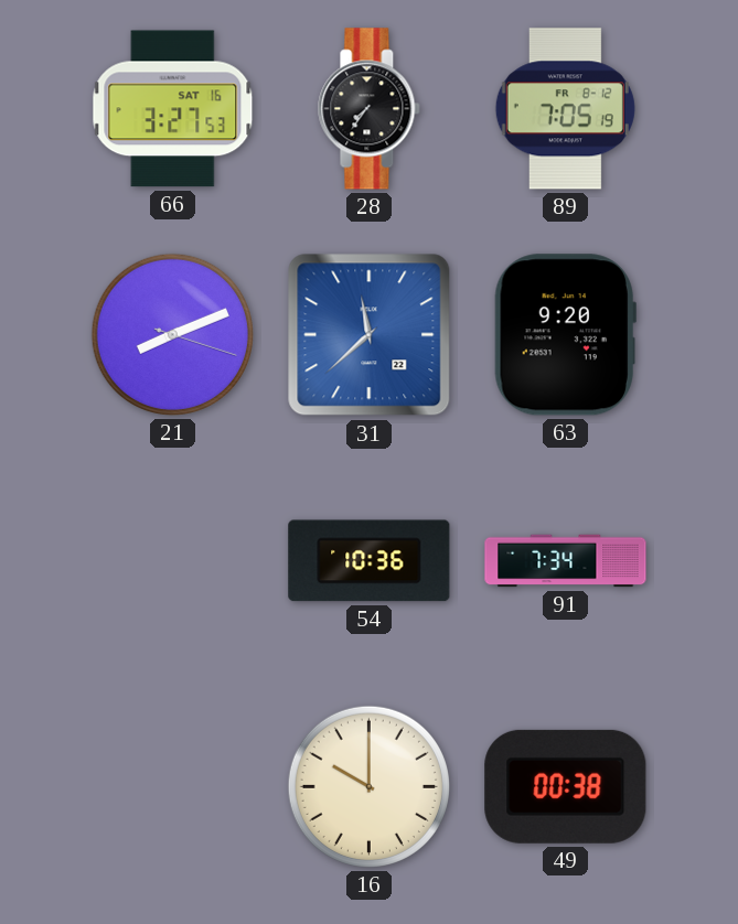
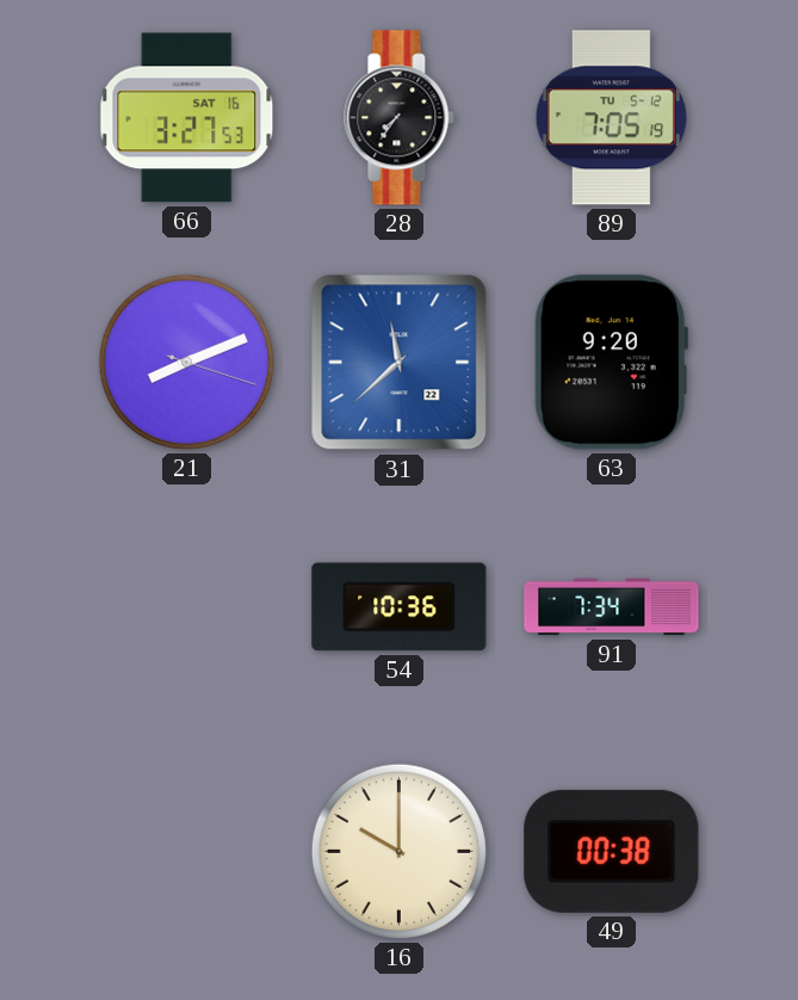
89 date: FR 8-12 -> TU 5-12
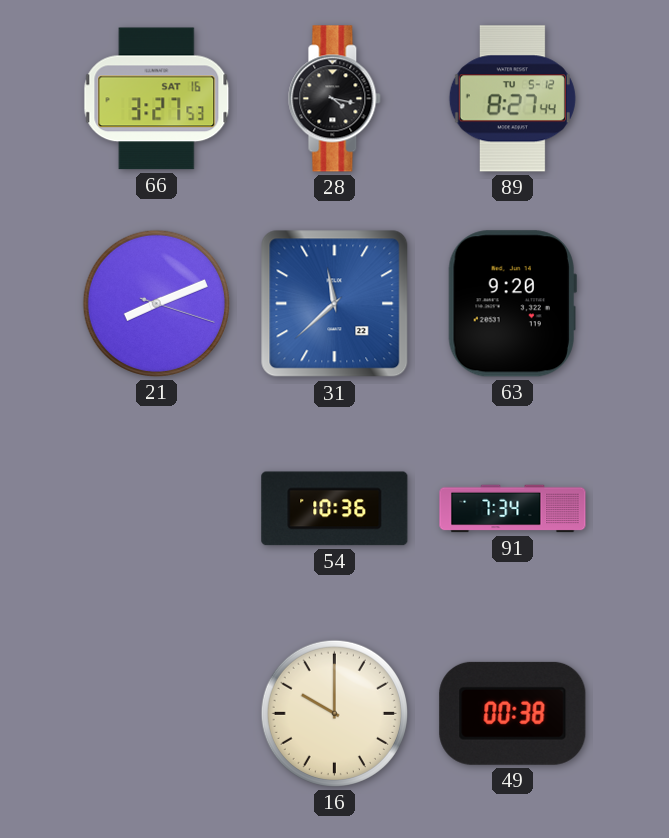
28: 7:36 -> 4:17
89: 7:05 -> 8:27
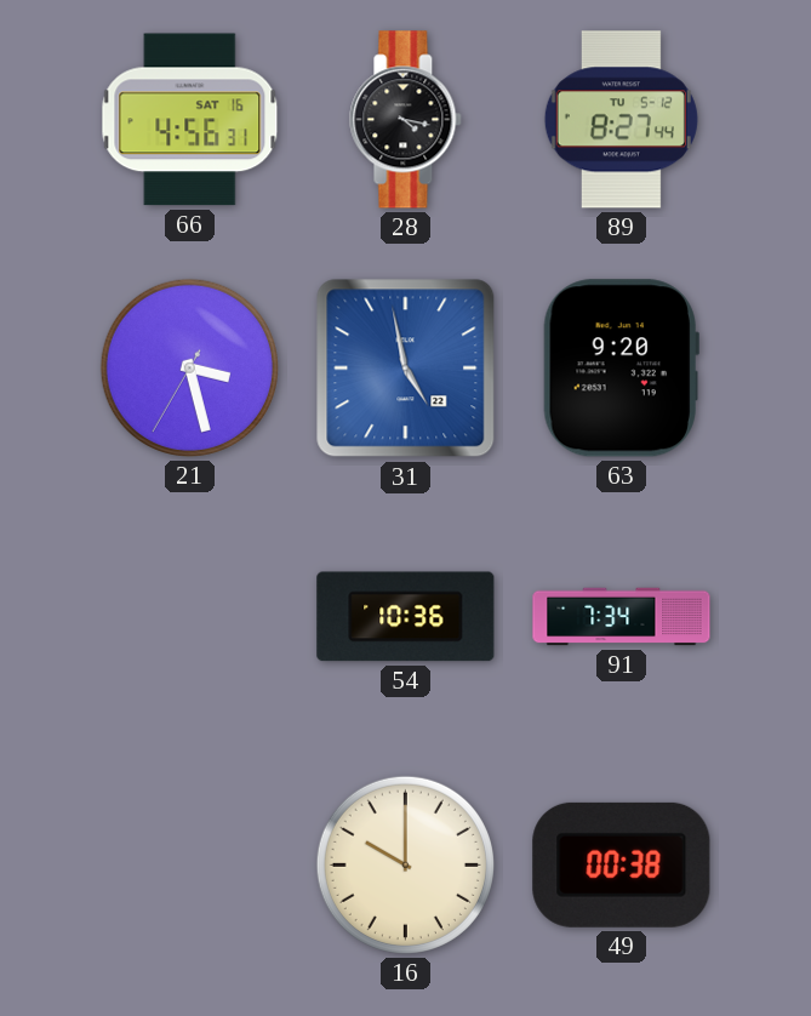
66: 3:27 -> 4:56
21: 8:11 -> 3:27
31: 11:38 -> 4:58
